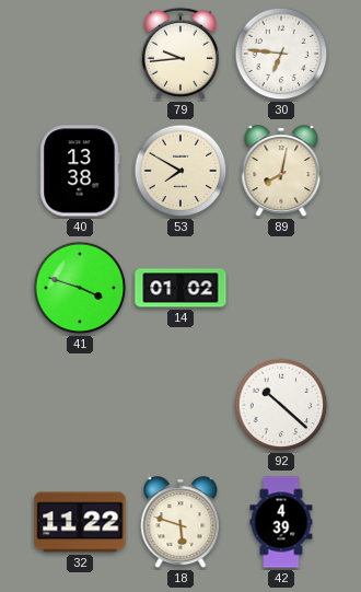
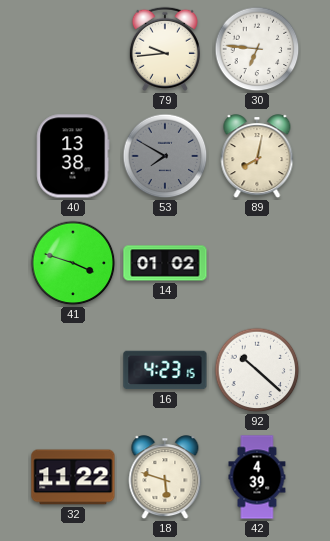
53 dial: cream -> grey
16: none -> 4:23
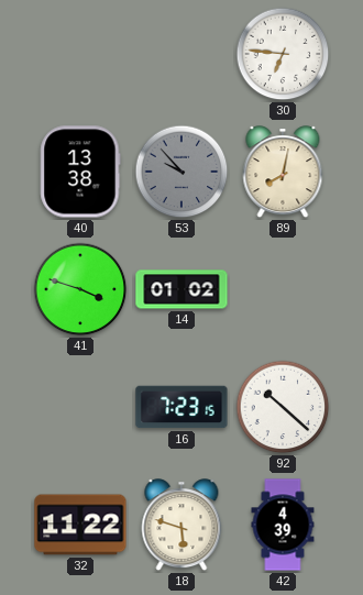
79: 9:44 -> none
53: 7:50 -> 9:53
16: 4:23 -> 7:23
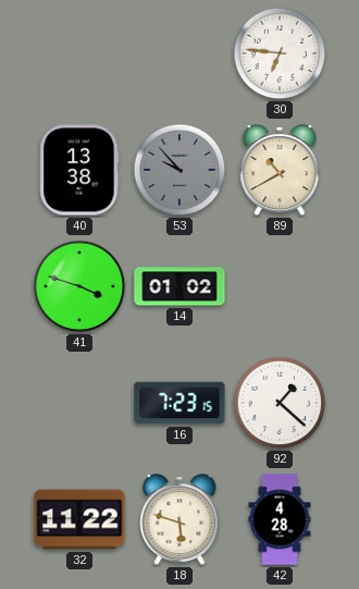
89: 8:02 -> 10:40
92: 10:22 -> 1:22
42: 4:39 -> 4:28
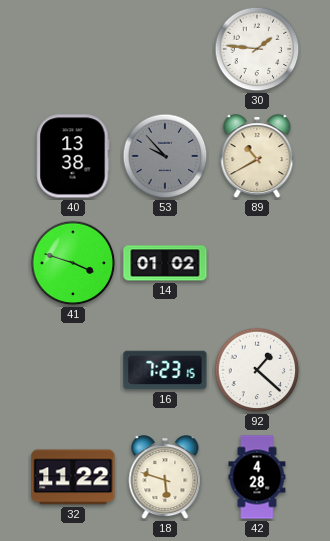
30: 6:46 -> 1:46
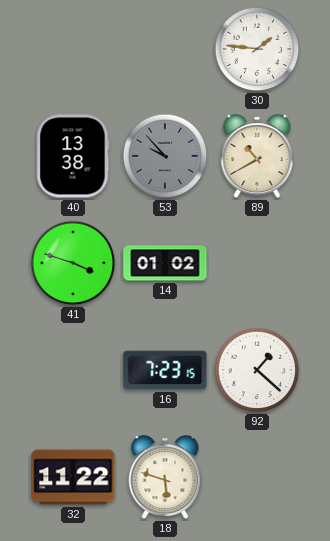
42: 4:28 -> none
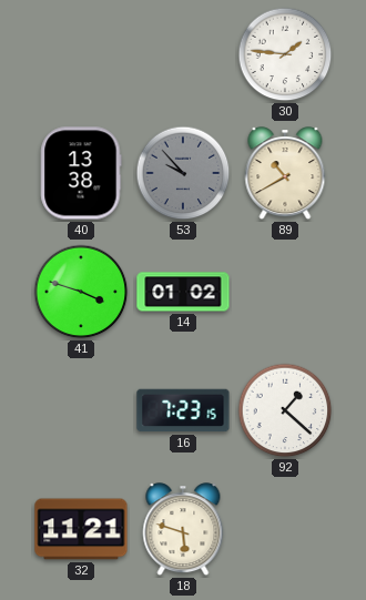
32: 11:22 -> 11:21
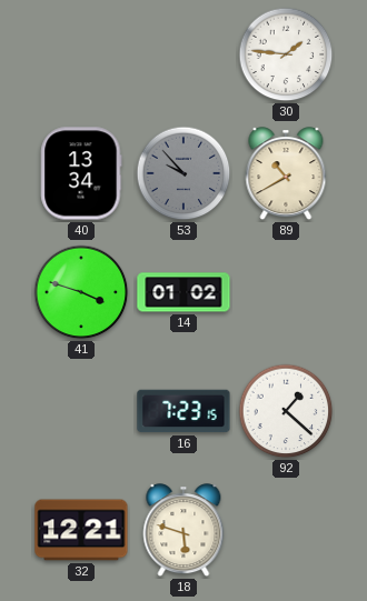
40: 13:38 -> 13:34
32: 11:21 -> 12:21
